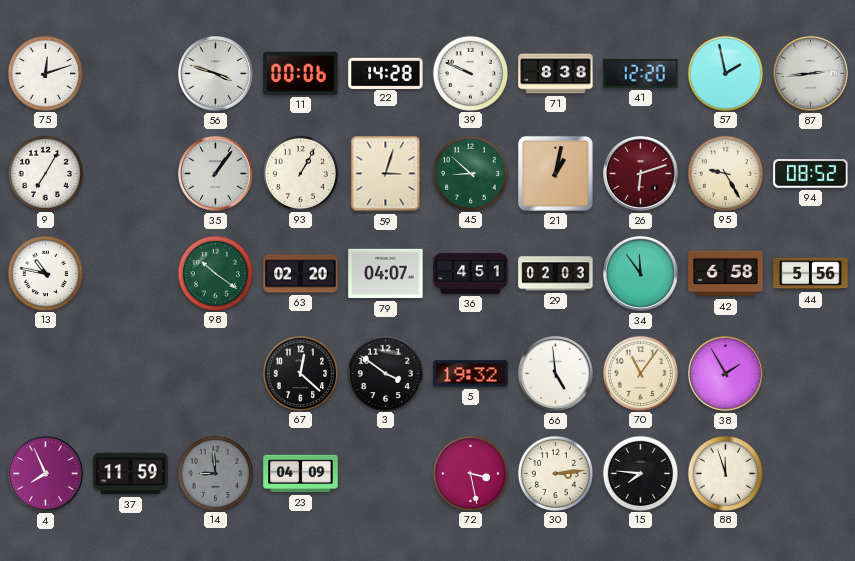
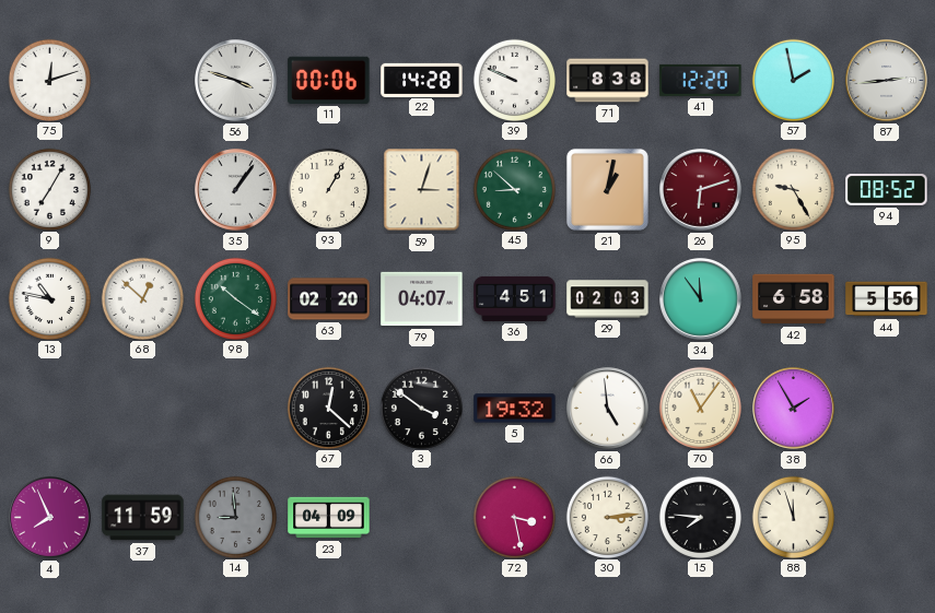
68: none -> 12:52
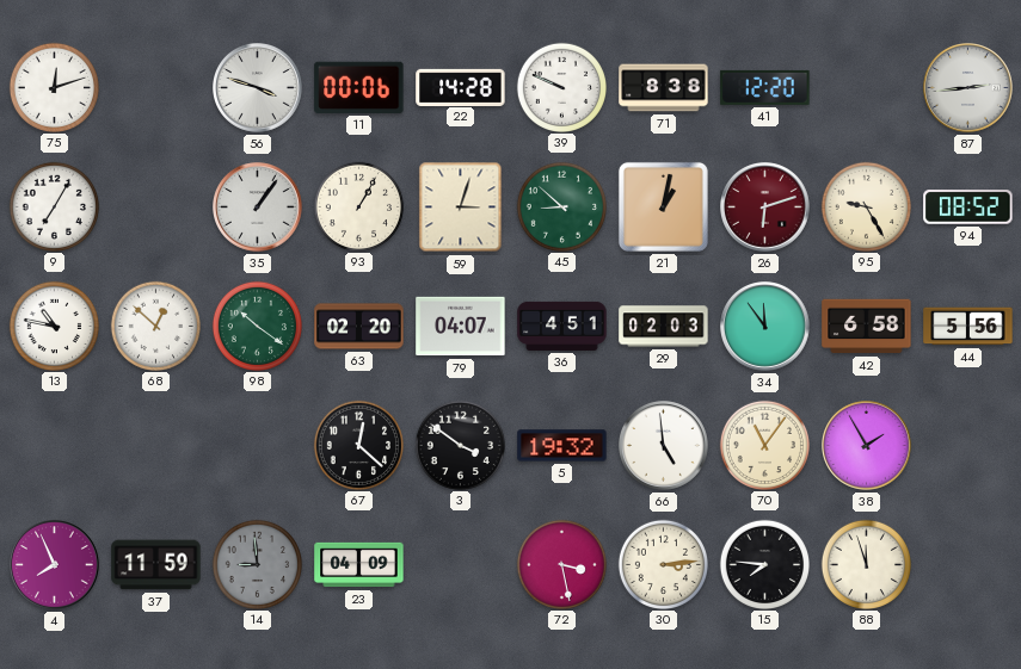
57: 1:58 -> none
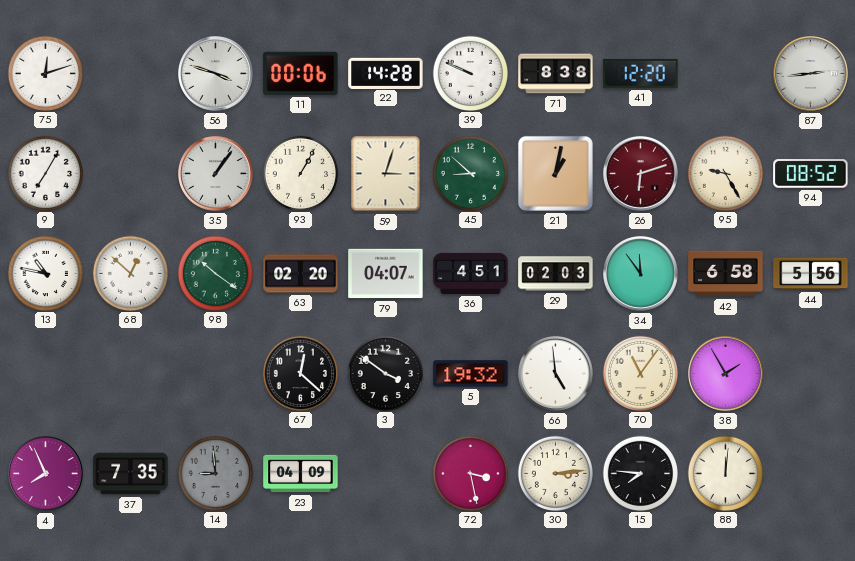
37: 11:59 -> 7:35
88: 11:57 -> 12:01
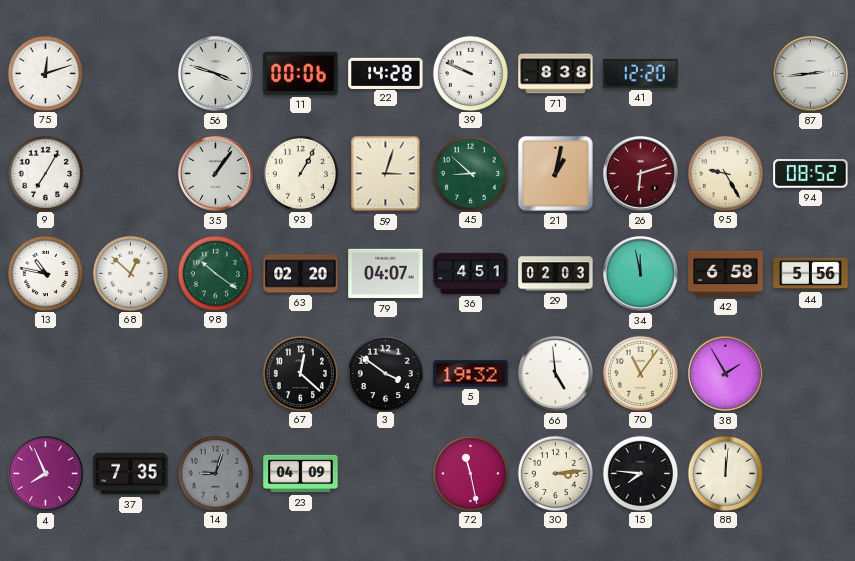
34: 11:54 -> 11:58
14: 8:59 -> 9:03
72: 3:28 -> 11:28
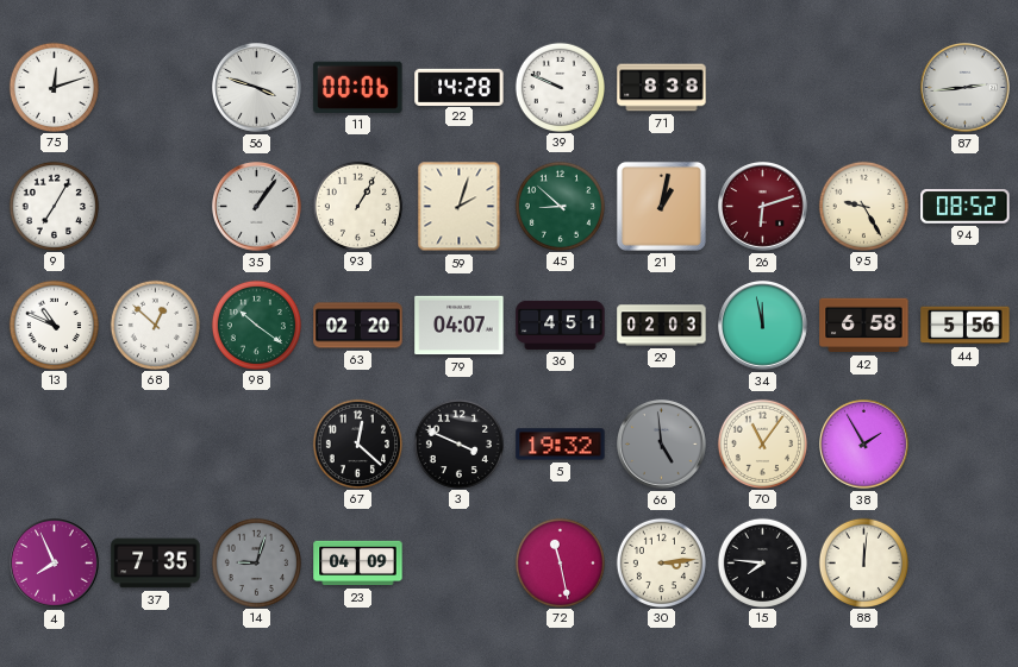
41: 12:20 -> none
59: 3:03 -> 2:03
13: 10:47 -> 10:49
3: 3:51 -> 3:49
66 dial: white -> grey
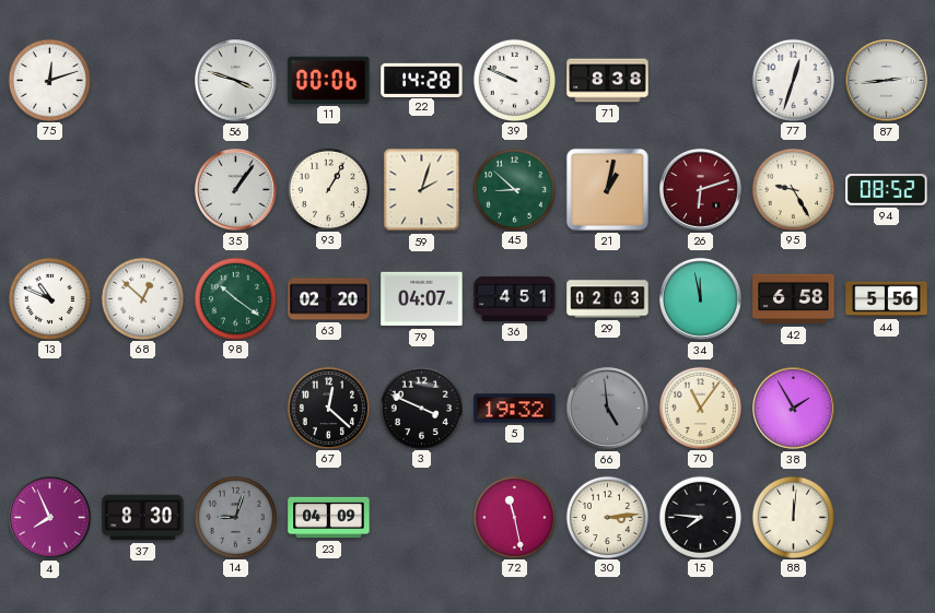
77: none -> 12:33
9: 7:05 -> none
37: 7:35 -> 8:30
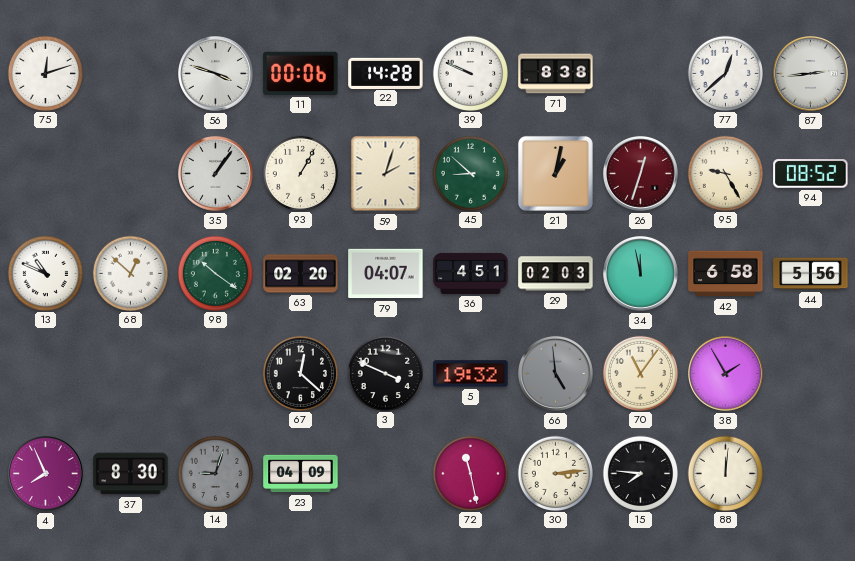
77: 12:33 -> 12:38
26: 6:12 -> 12:33
